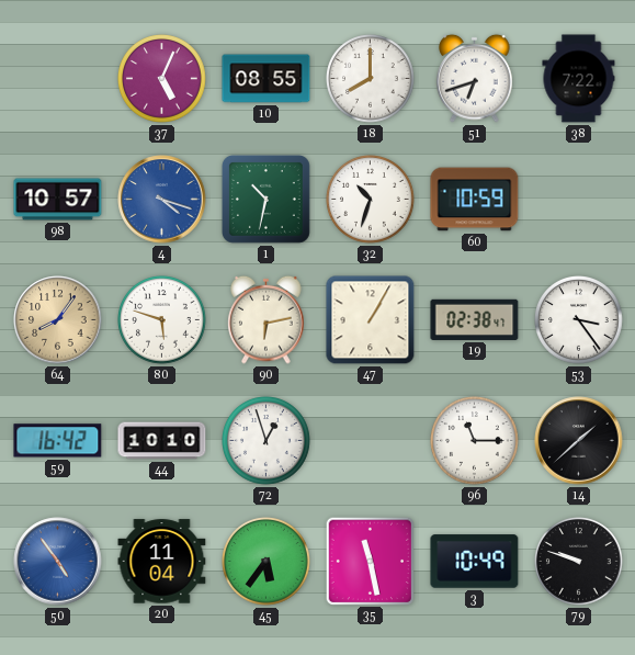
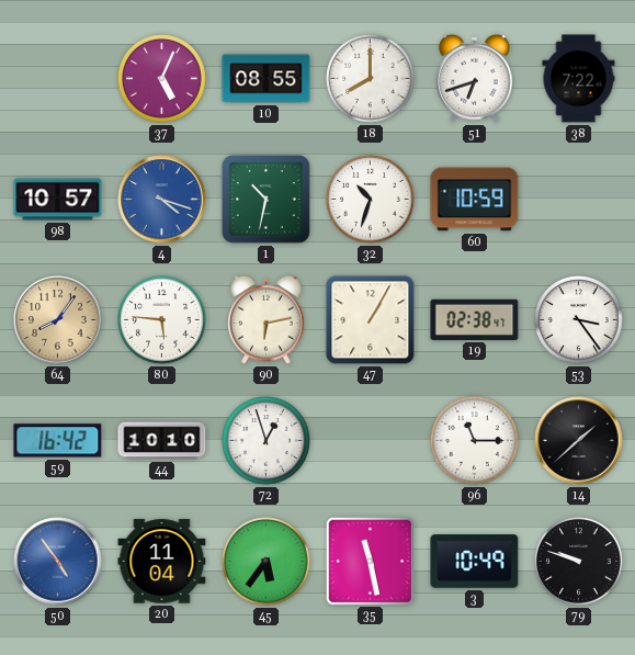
80: 5:48 -> 5:46
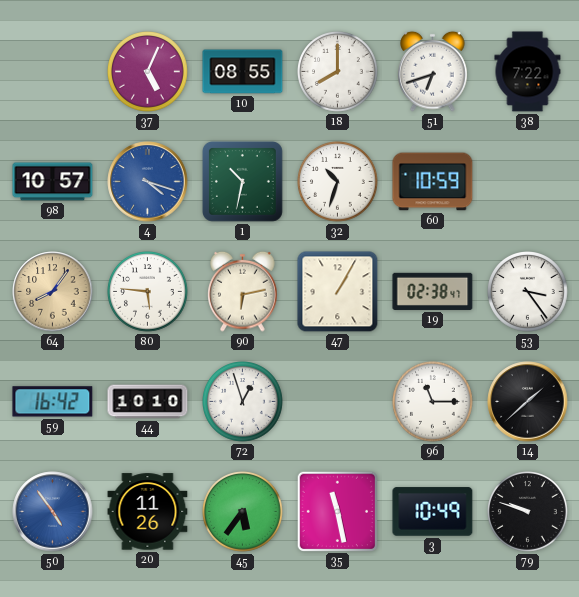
20: 11:04 -> 11:26
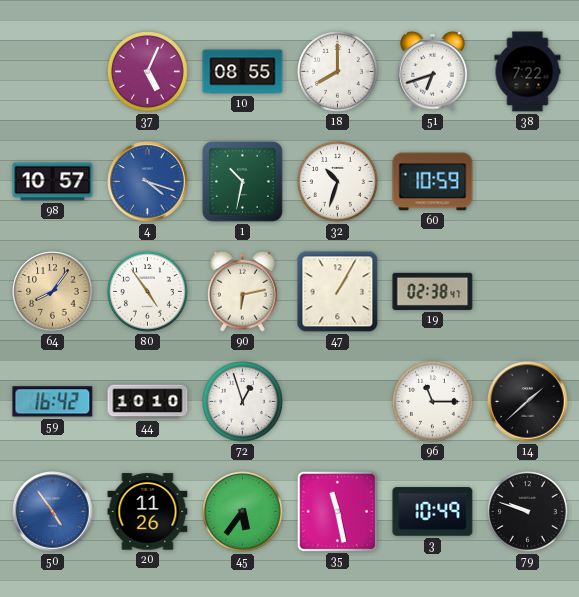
80: 5:46 -> 4:54
53: 3:24 -> none
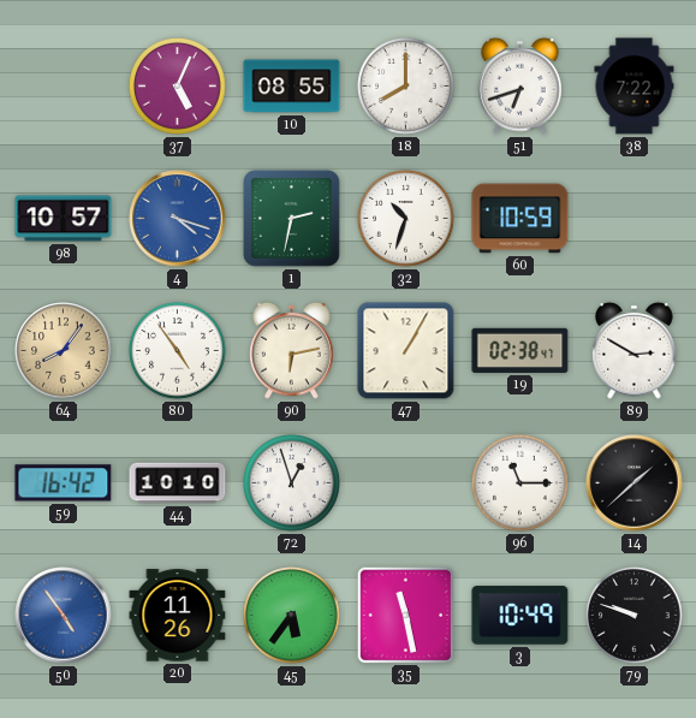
1: 10:32 -> 2:32
89: none -> 2:50
